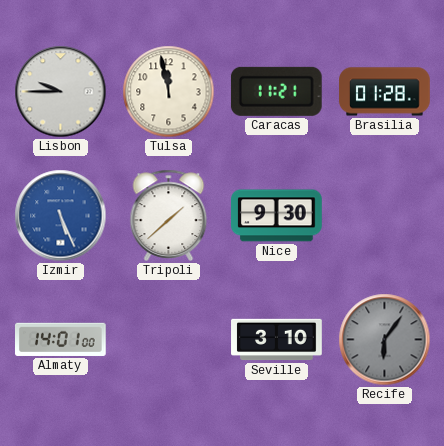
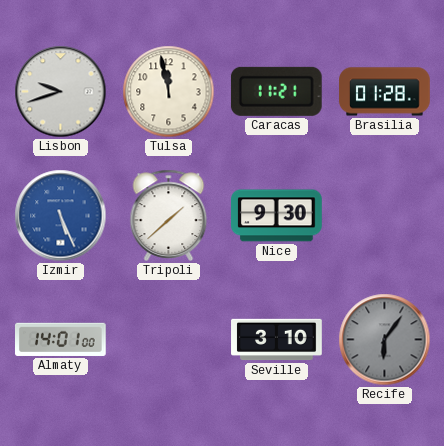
Lisbon: 9:45 -> 9:42
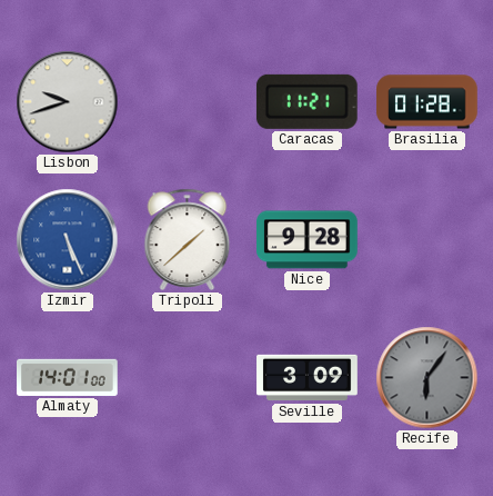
Tulsa: 11:58 -> none
Nice: 9:30 -> 9:28
Seville: 3:10 -> 3:09
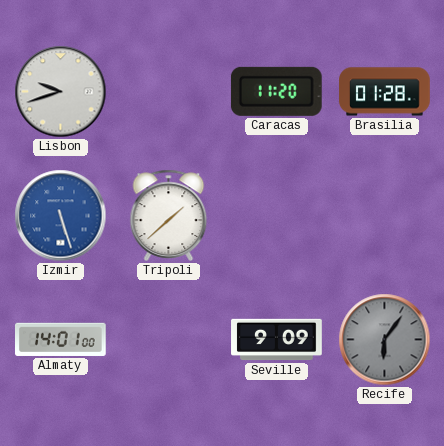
Caracas: 11:21 -> 11:20
Izmir: 5:26 -> 5:27
Nice: 9:28 -> none
Seville: 3:09 -> 9:09
